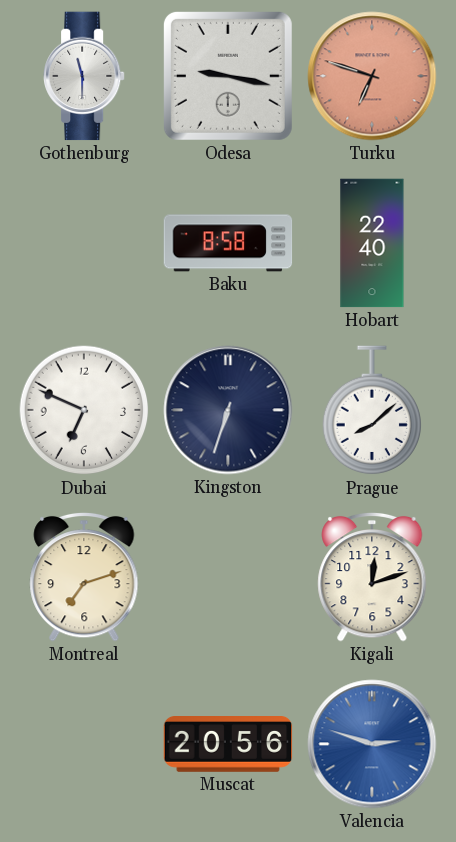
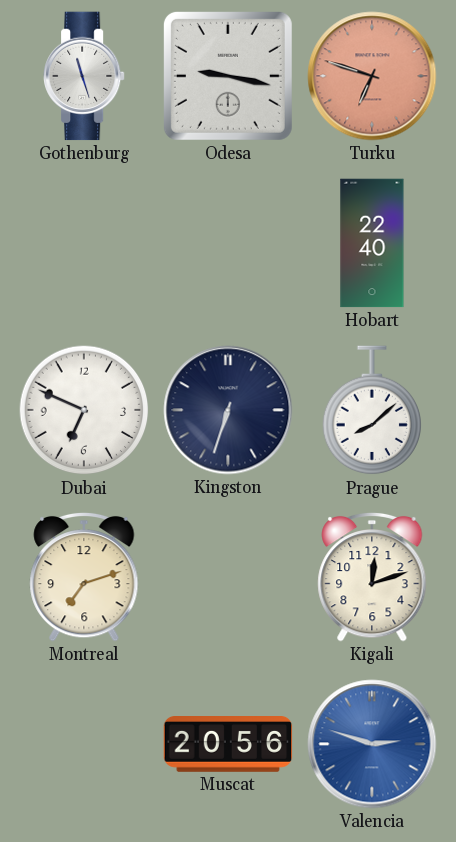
Gothenburg: 11:30 -> 11:27
Baku: 8:58 -> none
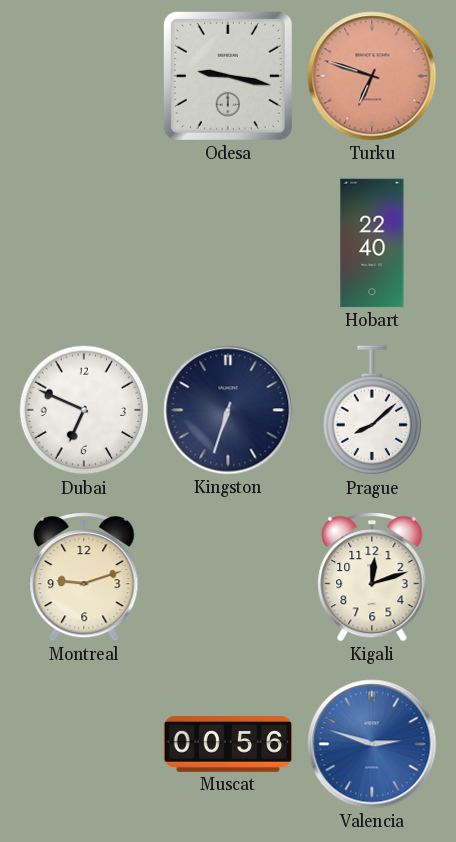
Gothenburg: 11:27 -> none
Montreal: 7:12 -> 9:12
Muscat: 20:56 -> 00:56
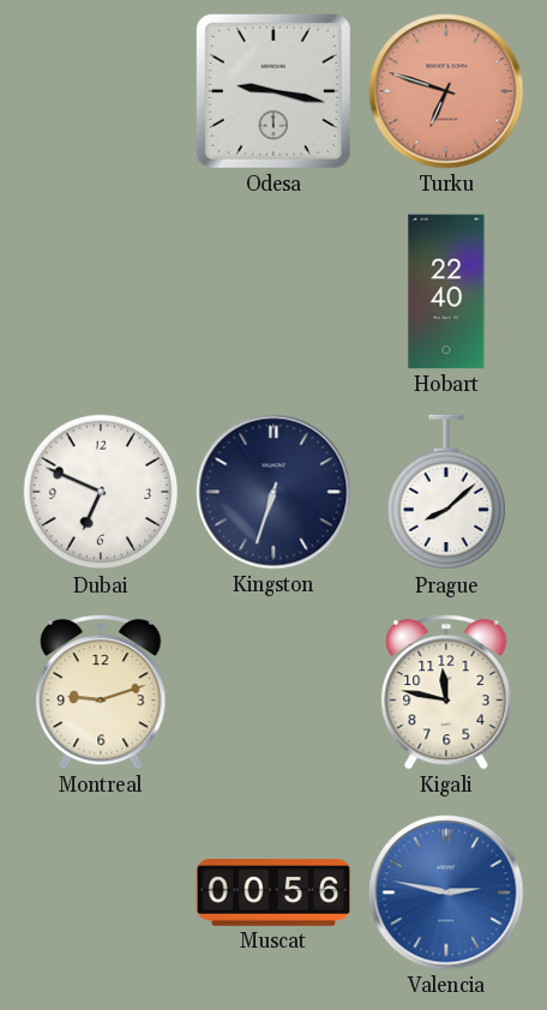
Kigali: 12:12 -> 11:47
Valencia: 2:48 -> 2:47
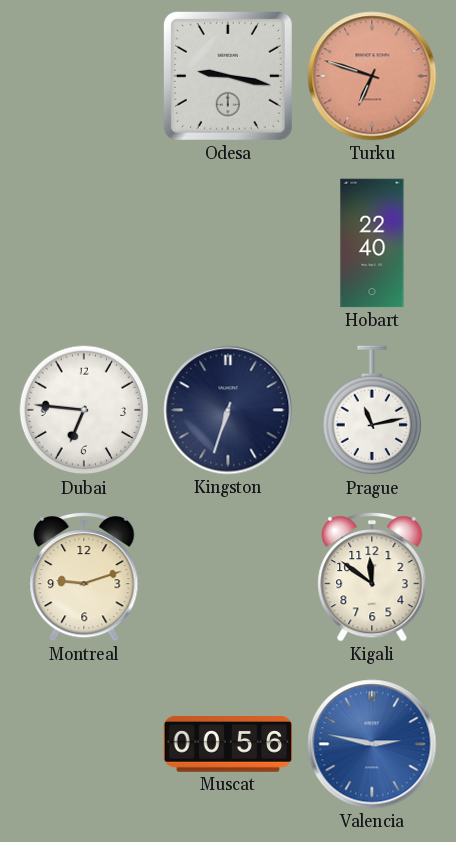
Dubai: 6:49 -> 6:46
Prague: 8:08 -> 11:13
Kigali: 11:47 -> 11:51
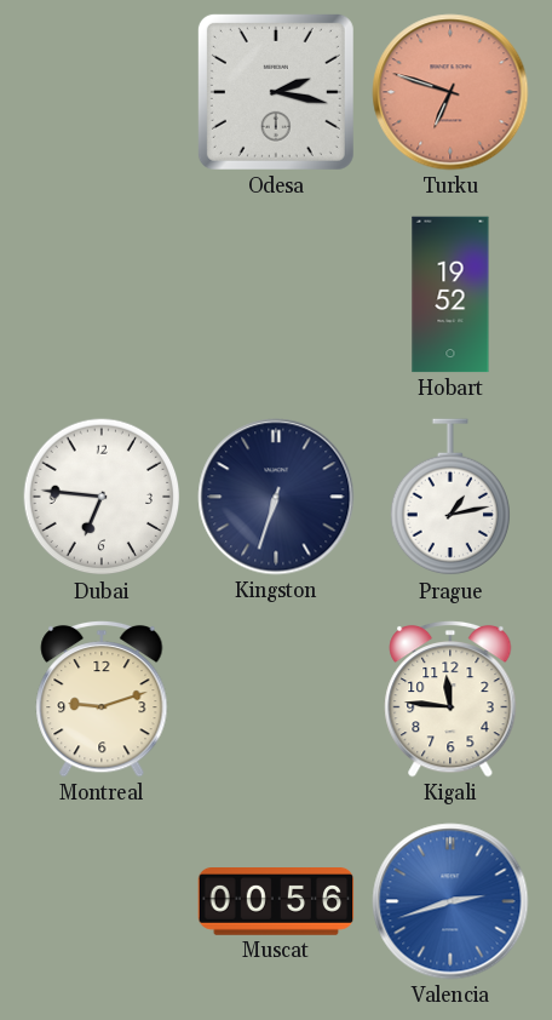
Odesa: 9:17 -> 2:17
Hobart: 22:40 -> 19:52
Prague: 11:13 -> 1:13
Kigali: 11:51 -> 11:46
Valencia: 2:47 -> 2:42
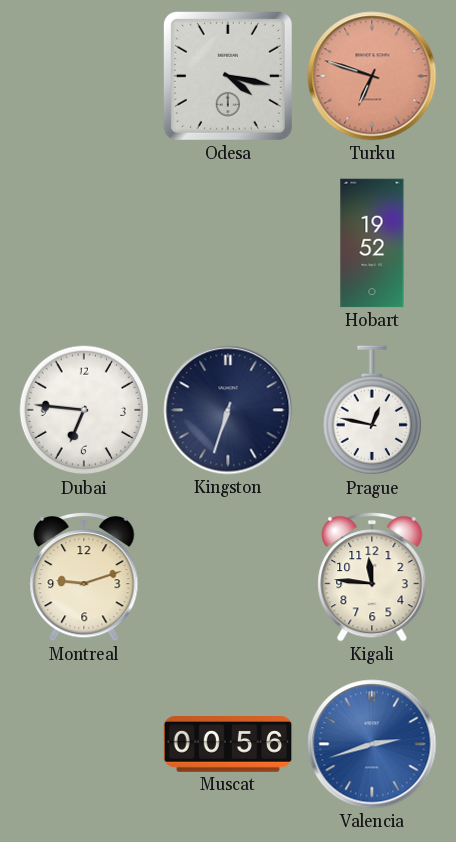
Odesa: 2:17 -> 4:17
Prague: 1:13 -> 12:47
